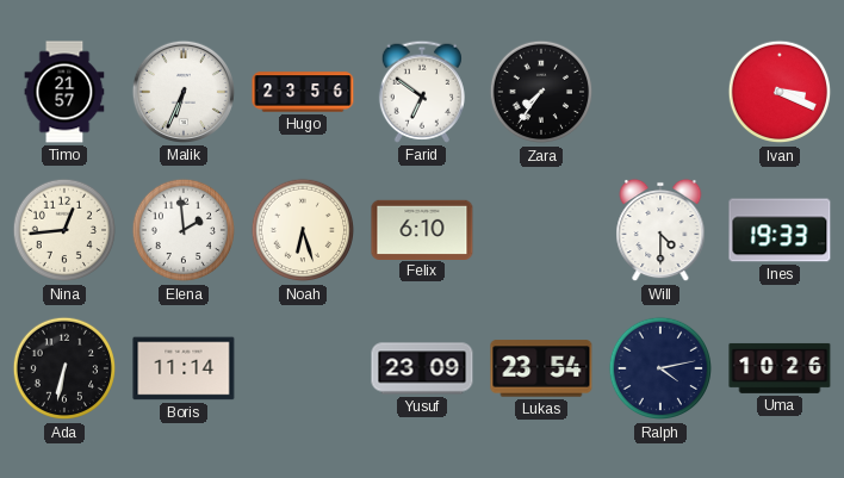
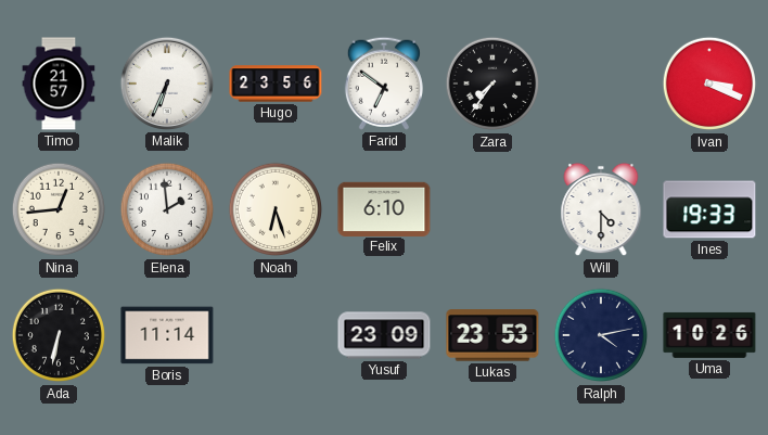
Lukas: 23:54 -> 23:53
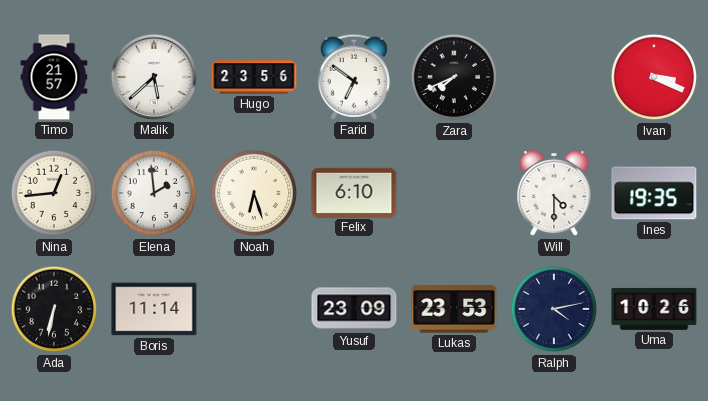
Malik: 6:34 -> 5:38
Zara: 7:36 -> 7:41
Ines: 19:33 -> 19:35
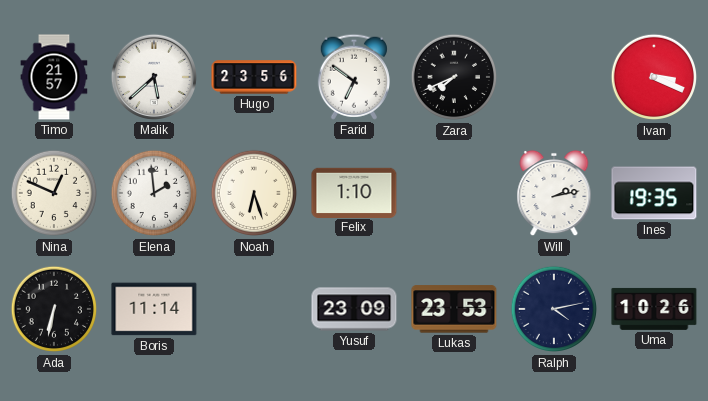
Nina: 12:44 -> 12:49
Felix: 6:10 -> 1:10
Will: 4:30 -> 2:13
